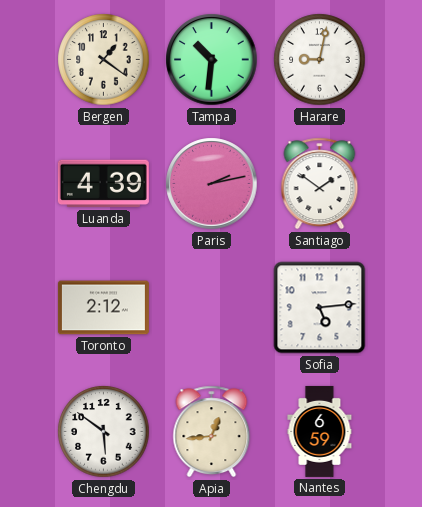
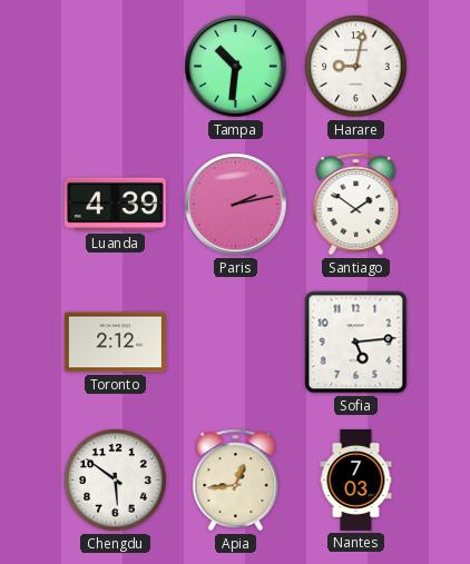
Bergen: 1:21 -> none
Nantes: 6:59 -> 7:03
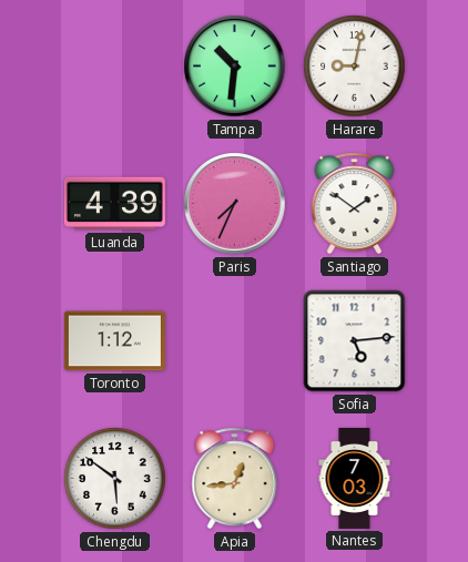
Paris: 2:13 -> 7:34
Toronto: 2:12 -> 1:12
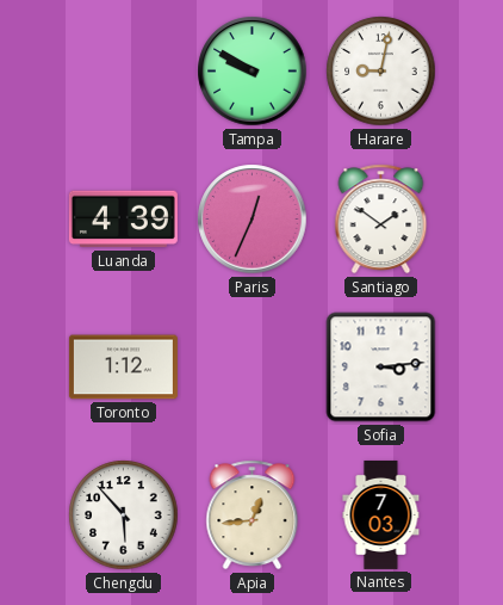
Tampa: 10:31 -> 9:50
Paris: 7:34 -> 12:34
Sofia: 5:14 -> 3:14
Chengdu: 5:51 -> 5:53
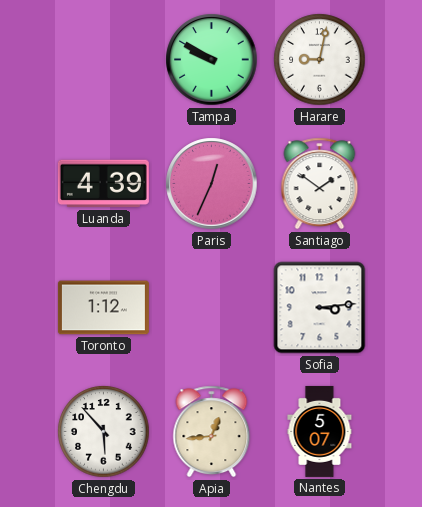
Nantes: 7:03 -> 5:07
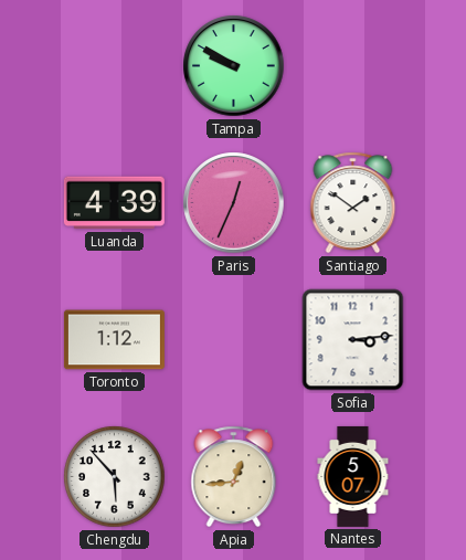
Harare: 9:02 -> none
